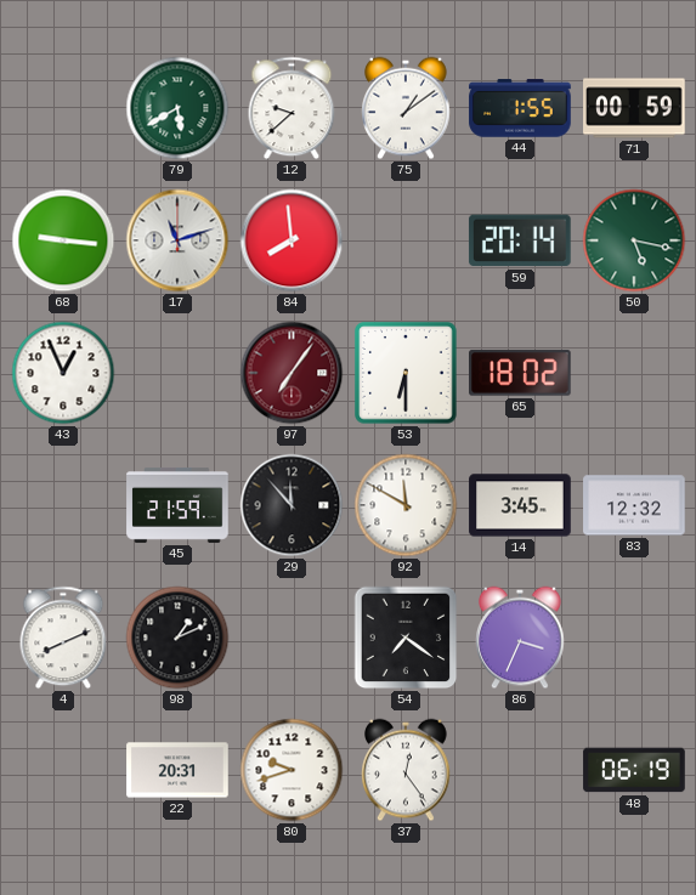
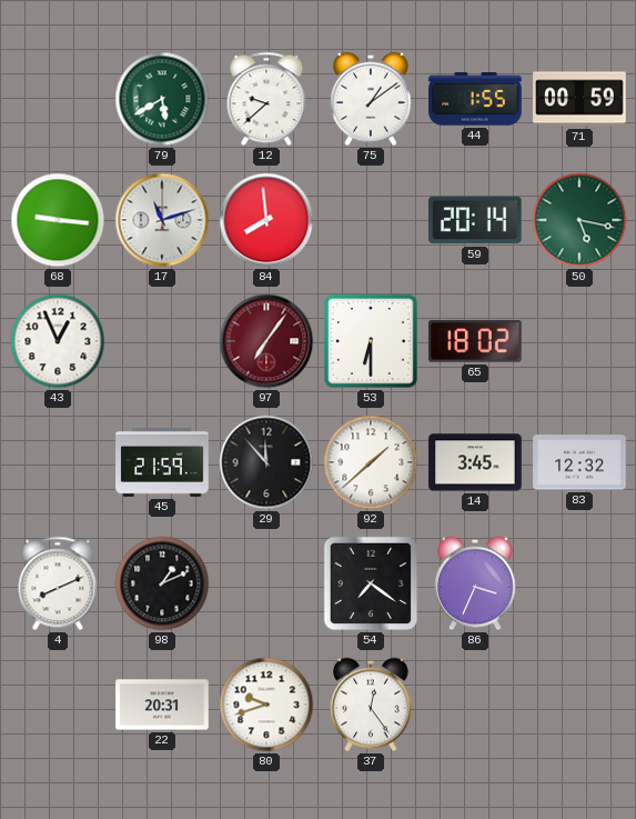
92: 11:50 -> 1:38
48: 06:19 -> none
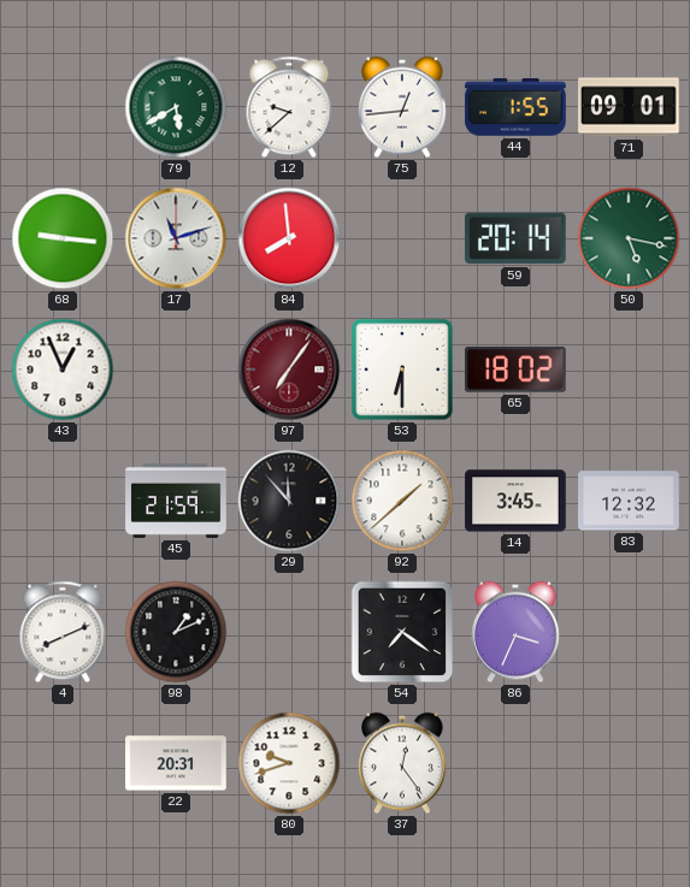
75: 1:09 -> 12:44
71: 00:59 -> 09:01
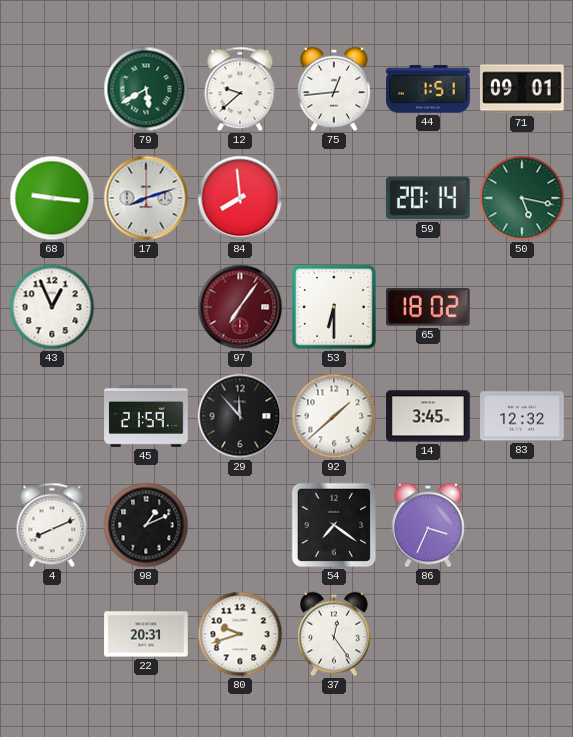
44: 1:55 -> 1:51
17: 11:12 -> 8:12
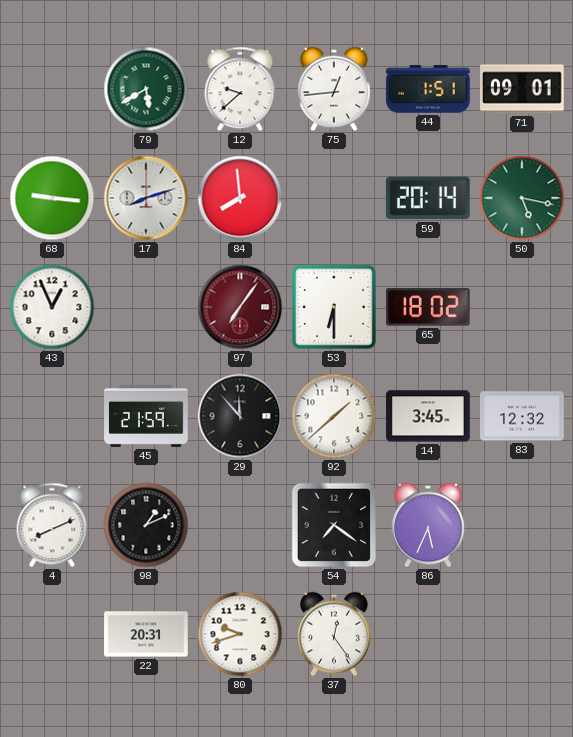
86: 3:34 -> 5:34
